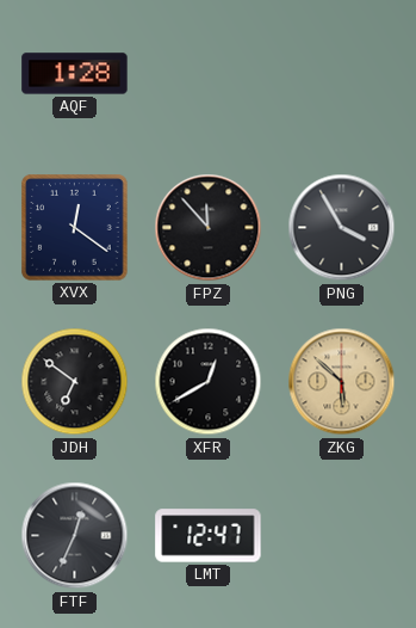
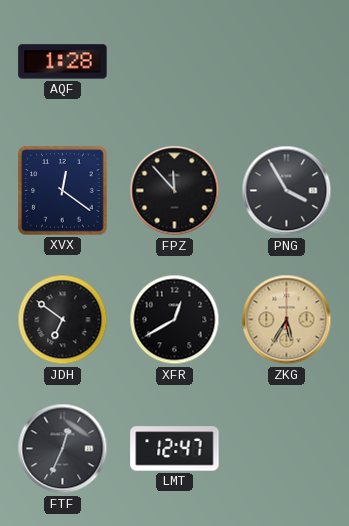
ZKG: 5:52 -> 5:35
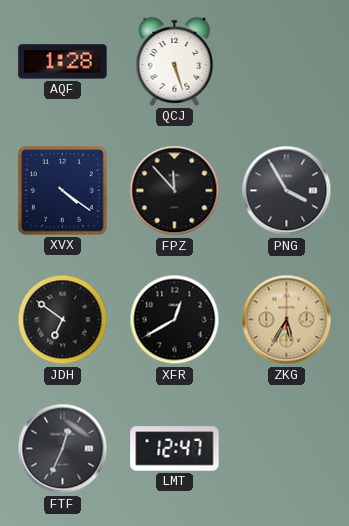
QCJ: none -> 5:27
XVX: 12:21 -> 4:21
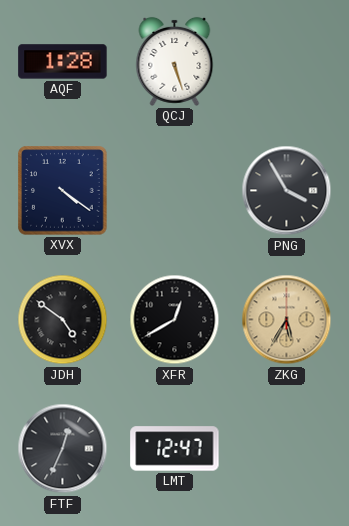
FPZ: 11:53 -> none
JDH: 6:51 -> 4:51
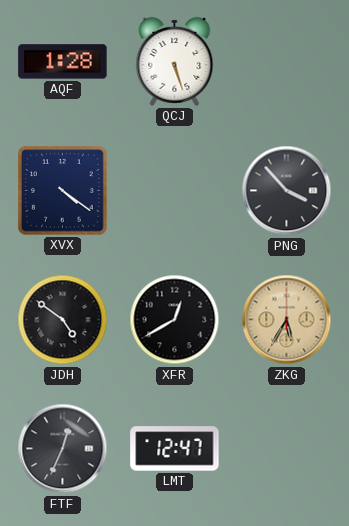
PNG: 3:55 -> 3:53
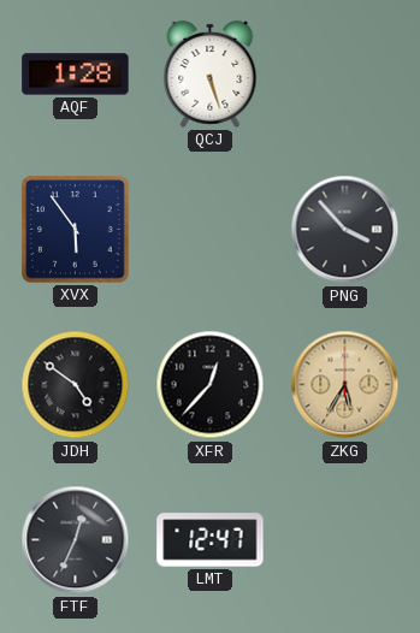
XVX: 4:21 -> 5:54
XFR: 12:40 -> 12:37
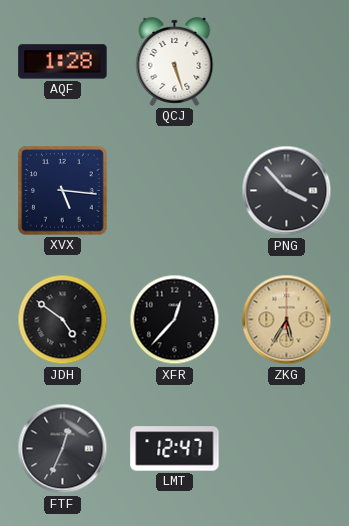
XVX: 5:54 -> 5:16
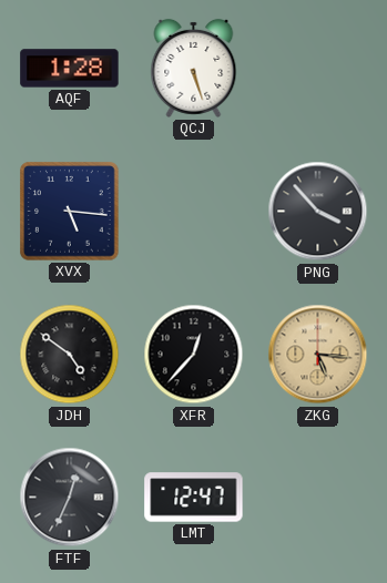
ZKG: 5:35 -> 5:16
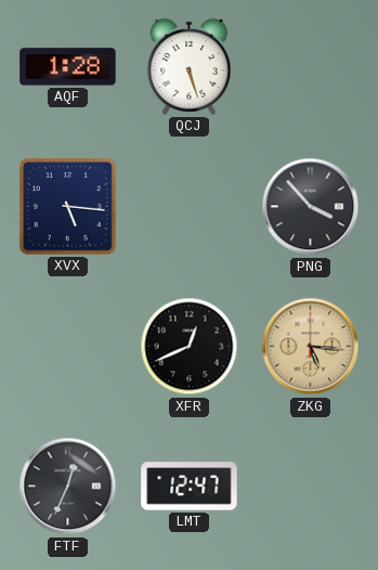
JDH: 4:51 -> none
XFR: 12:37 -> 12:41
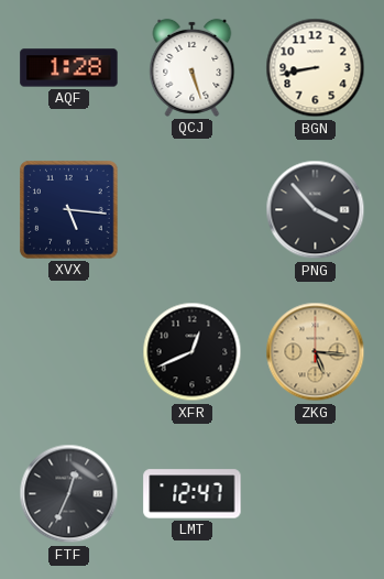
BGN: none -> 8:43
